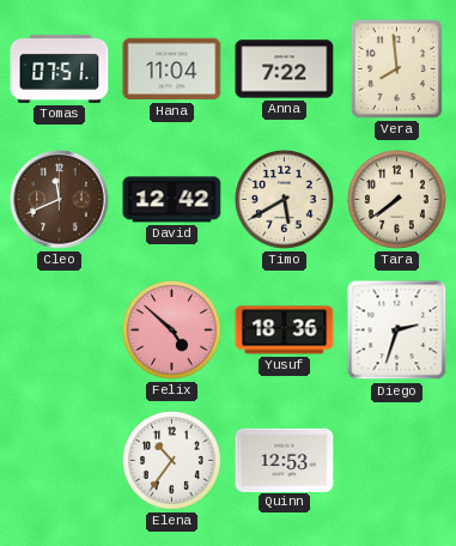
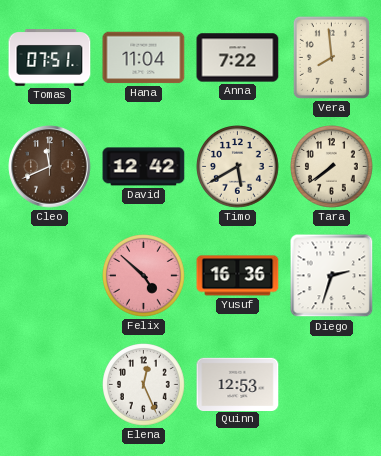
Yusuf: 18:36 -> 16:36
Elena: 10:36 -> 12:26
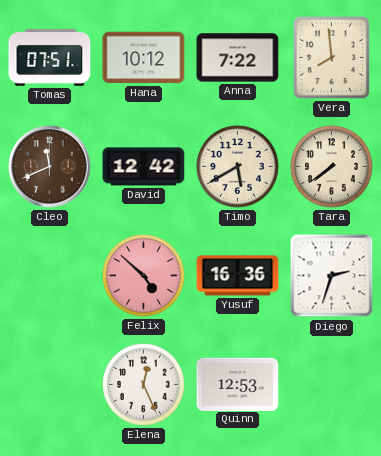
Hana: 11:04 -> 10:12
